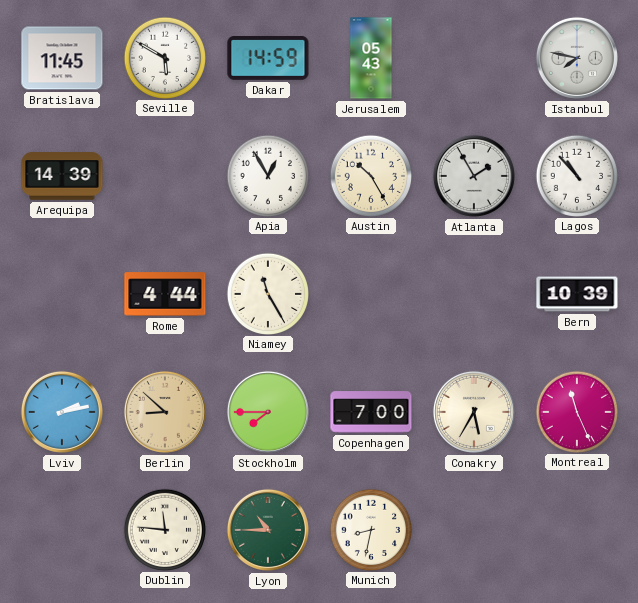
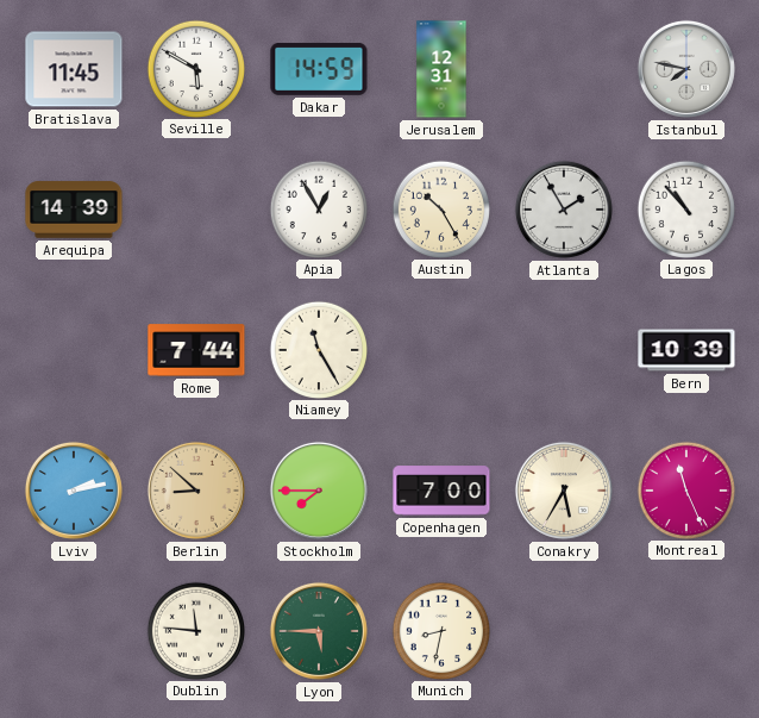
Jerusalem: 05:43 -> 12:31
Rome: 4:44 -> 7:44
Lyon: 10:45 -> 5:45
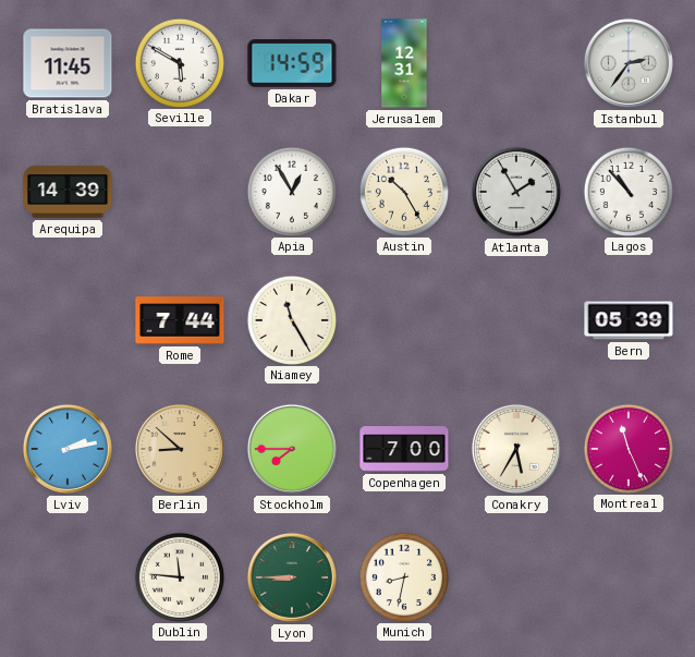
Istanbul: 7:47 -> 2:36
Bern: 10:39 -> 05:39
Lyon: 5:45 -> 8:45
